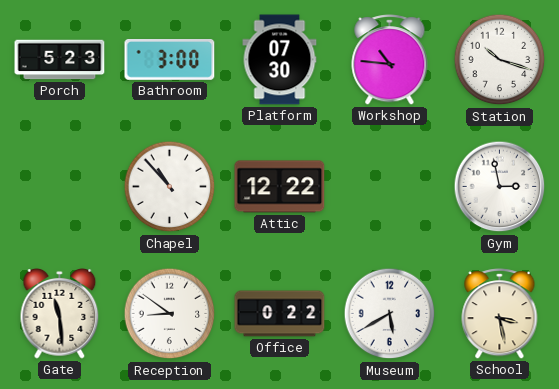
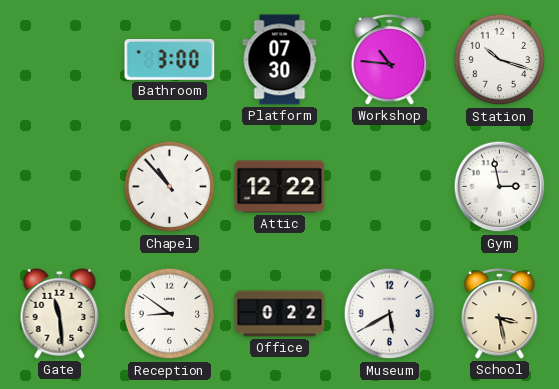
Porch: 5:23 -> none
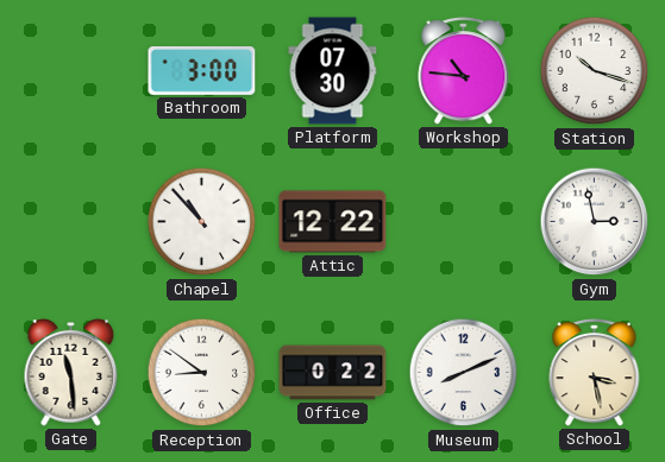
Museum: 5:40 -> 8:11
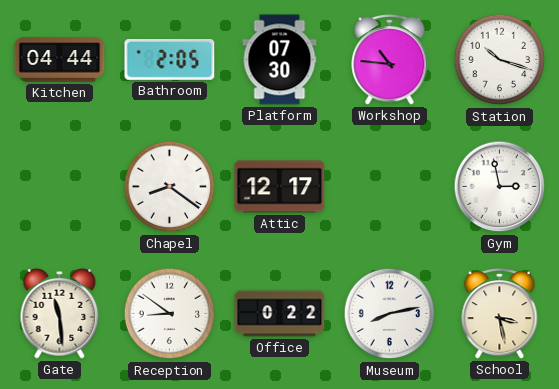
Kitchen: none -> 04:44
Bathroom: 3:00 -> 2:05
Chapel: 10:53 -> 8:21
Attic: 12:22 -> 12:17
Museum: 8:11 -> 8:13
